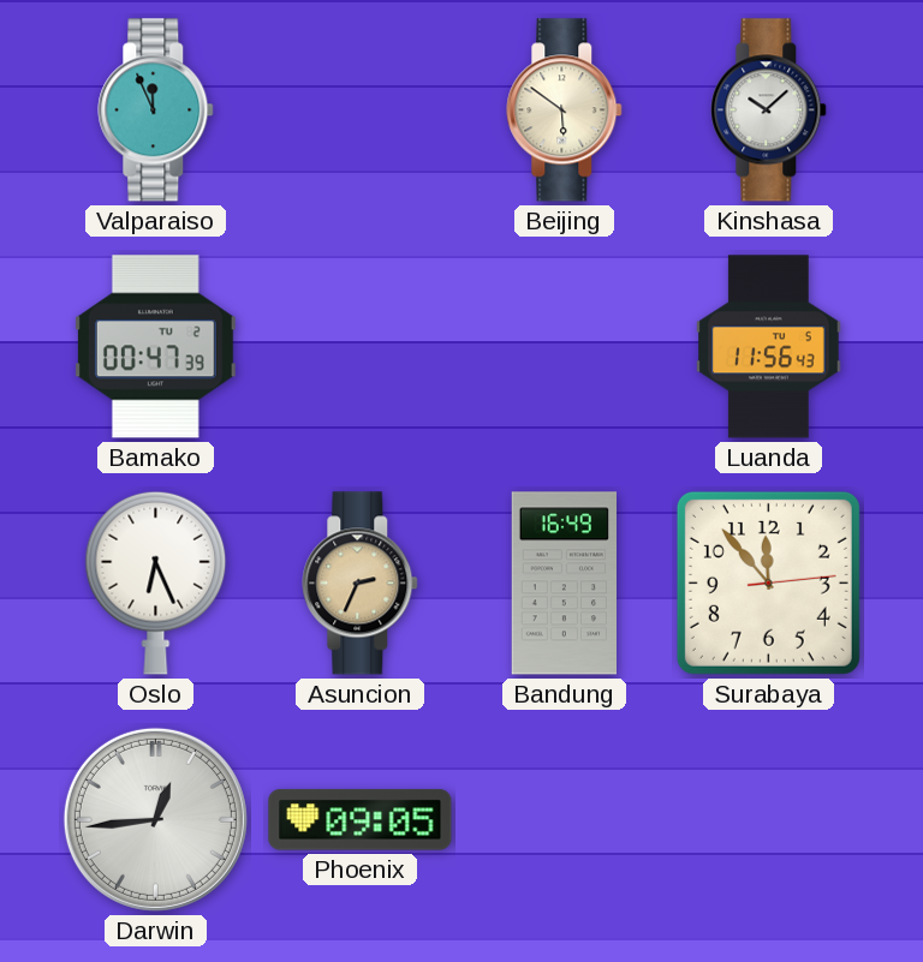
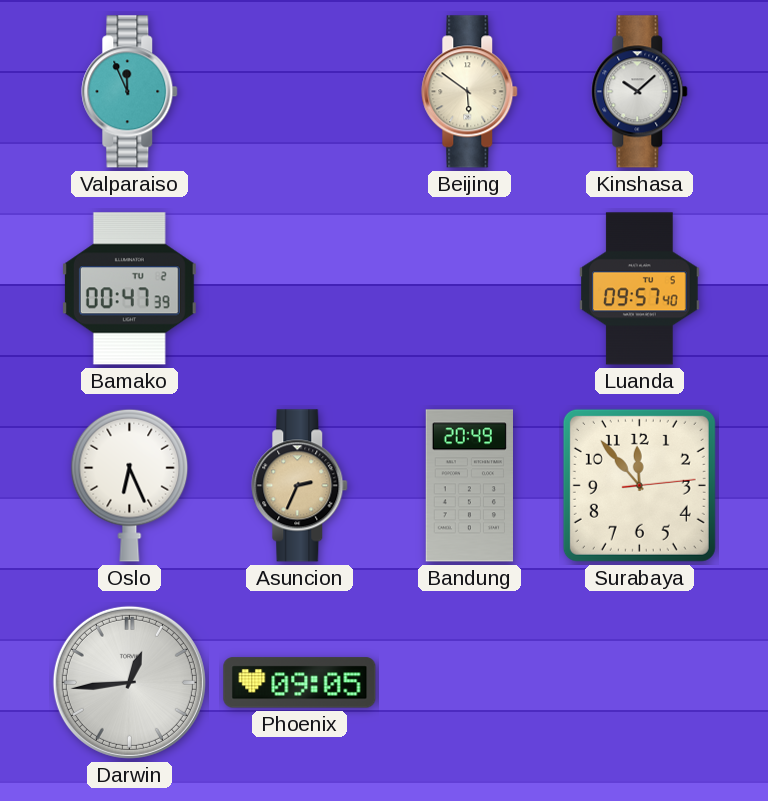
Luanda: 11:56 -> 09:57
Bandung: 16:49 -> 20:49
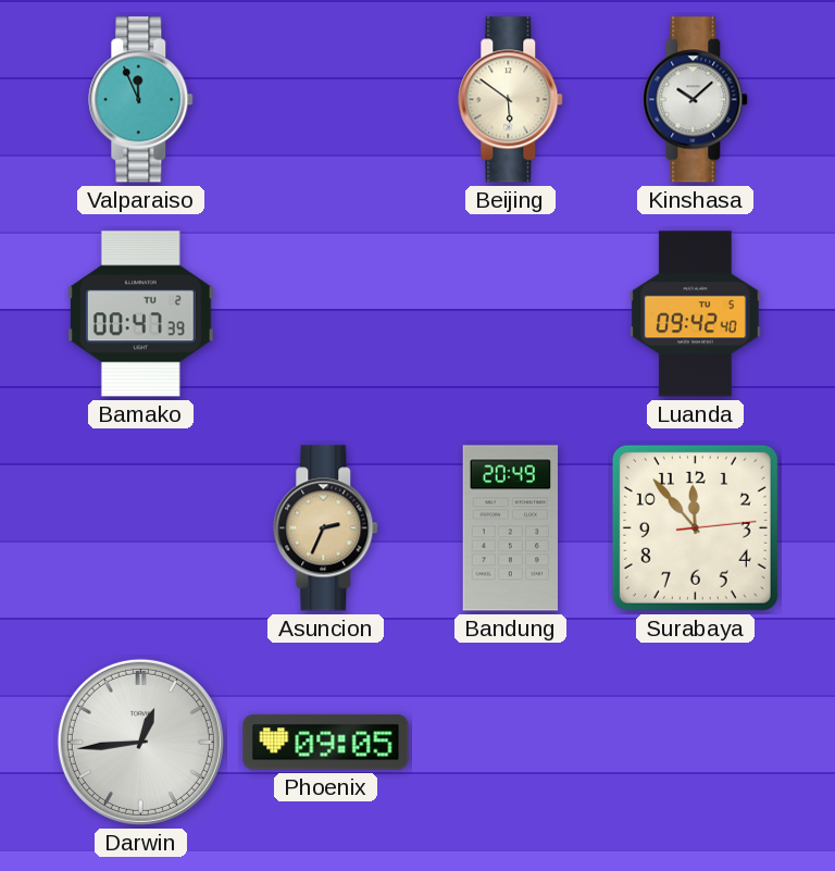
Luanda: 09:57 -> 09:42
Oslo: 6:26 -> none
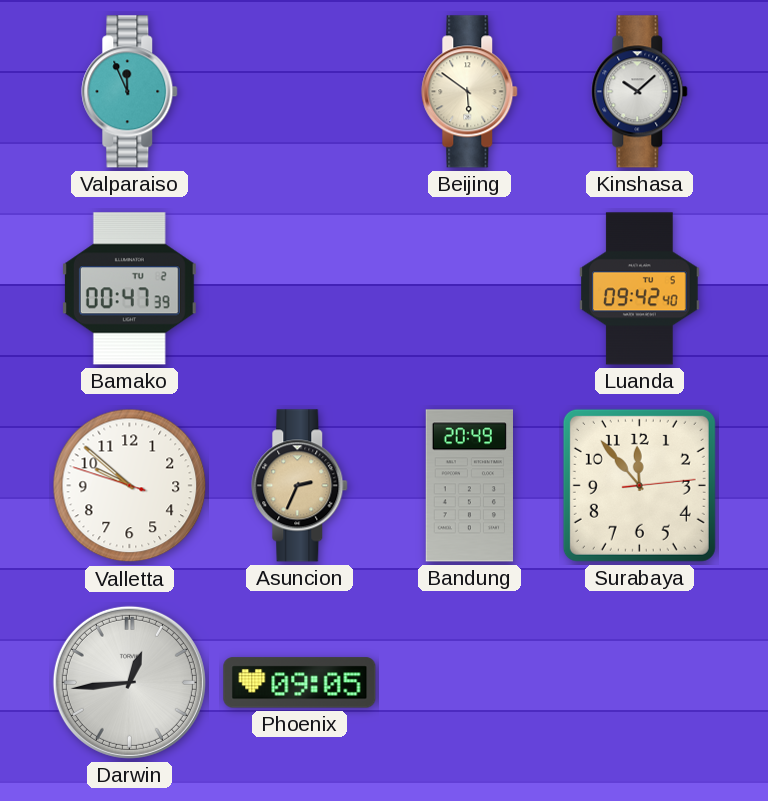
Valletta: none -> 9:51
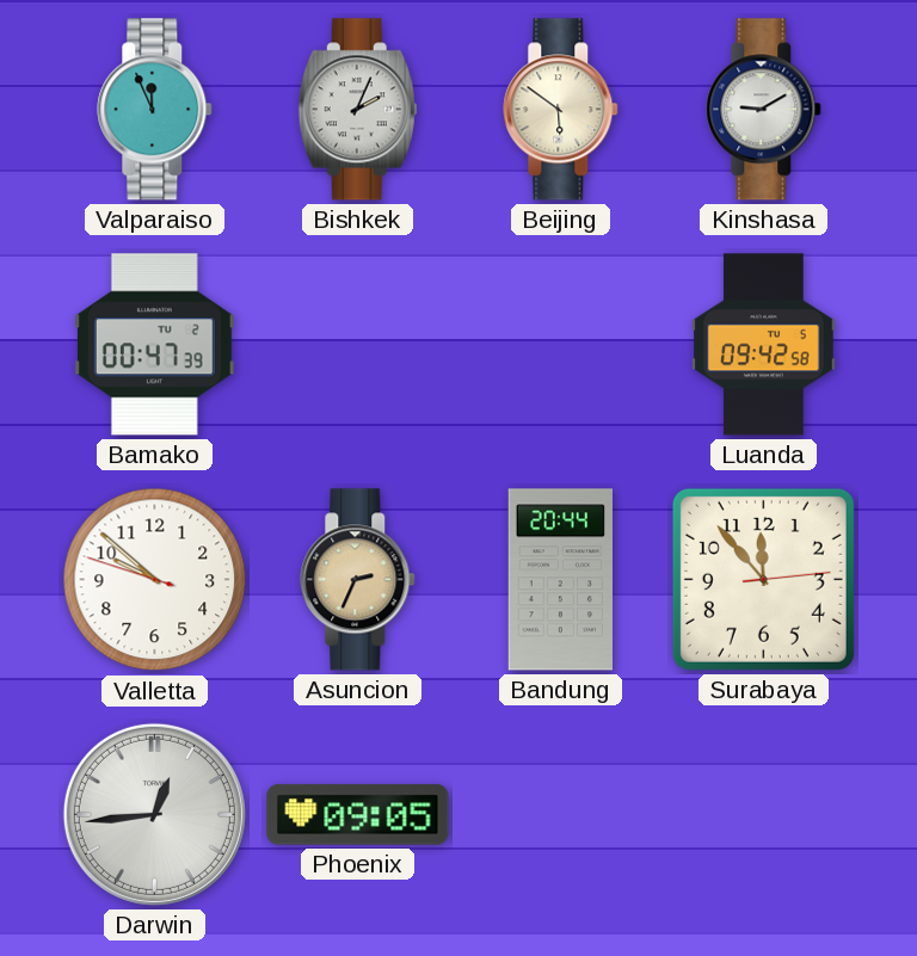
Bishkek: none -> 2:04
Kinshasa: 10:08 -> 9:10
Luanda: 09:42:40 -> 09:42:58
Bandung: 20:49 -> 20:44
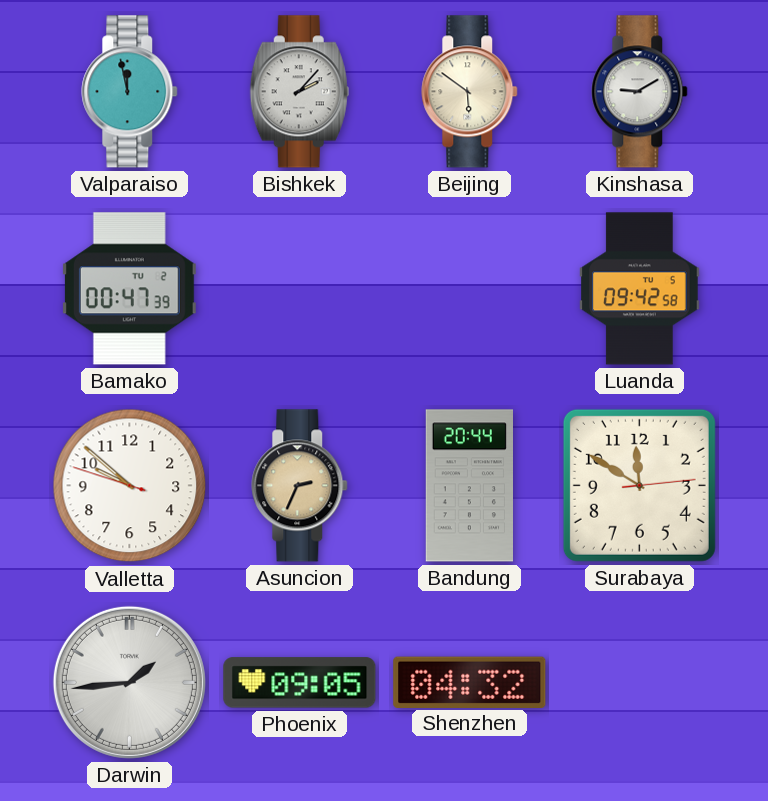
Valparaiso: 11:56 -> 11:58
Bishkek: 2:04 -> 2:07
Surabaya: 11:53 -> 11:50
Darwin: 12:44 -> 1:44
Shenzhen: none -> 04:32
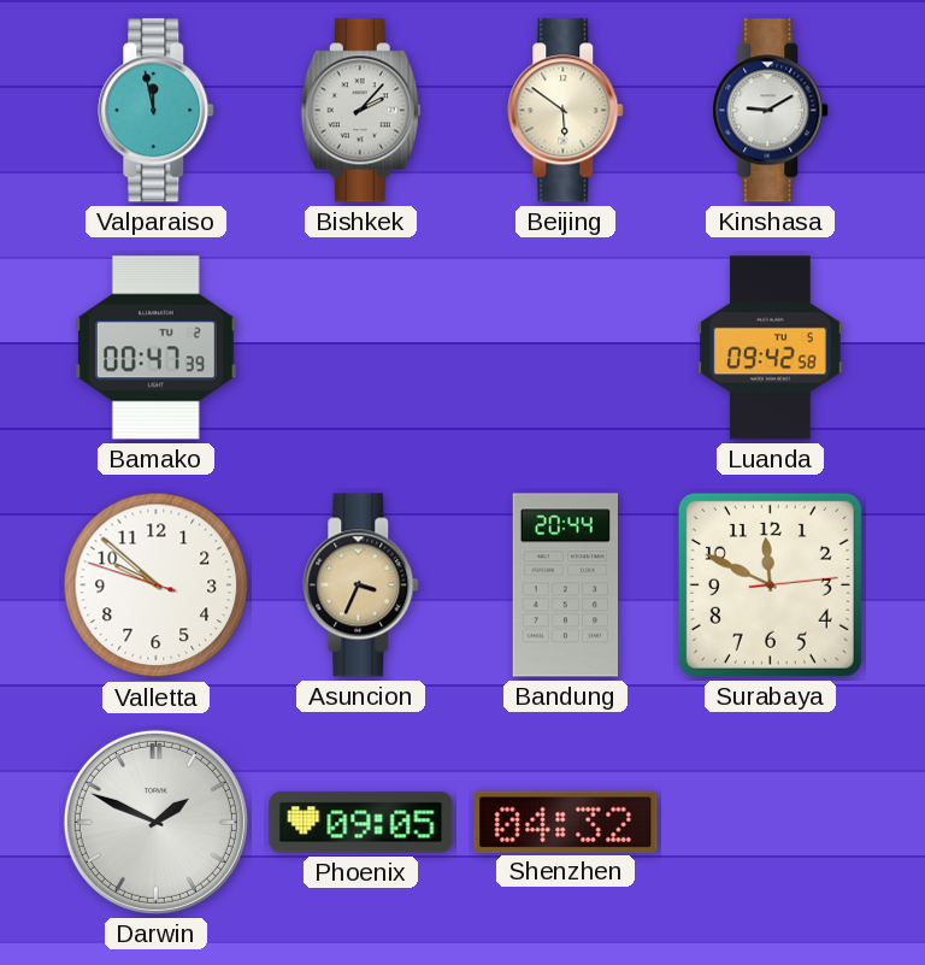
Asuncion: 2:34 -> 3:34
Surabaya: 11:50 -> 11:49
Darwin: 1:44 -> 1:49
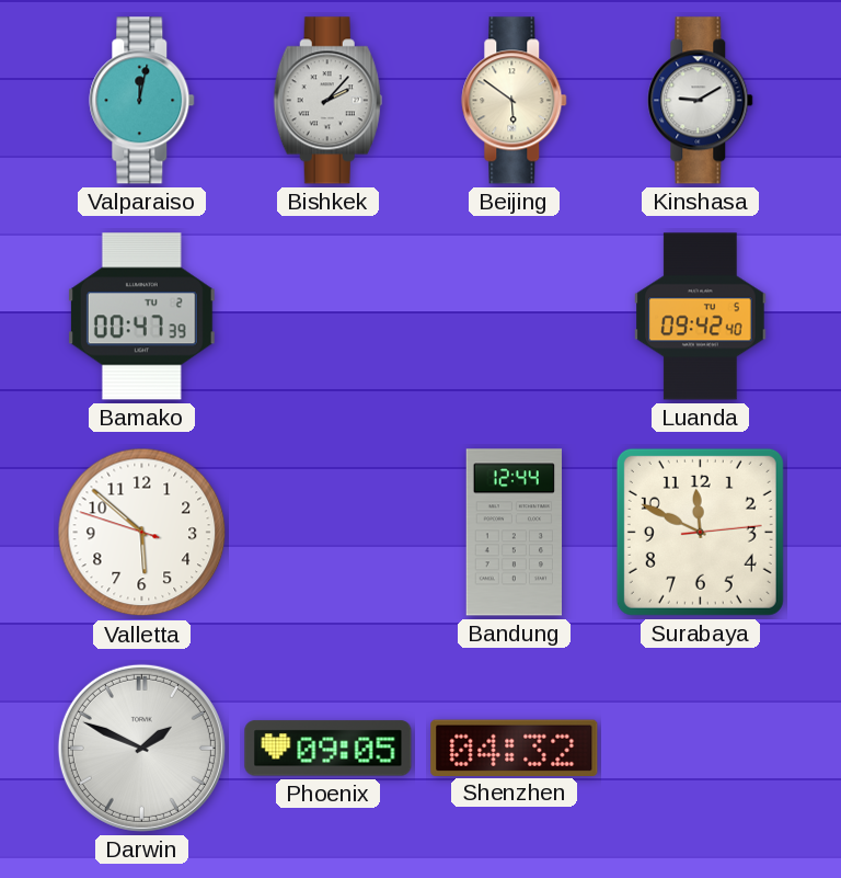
Valparaiso: 11:58 -> 12:02
Luanda: 09:42:58 -> 09:42:40
Valletta: 9:51 -> 5:51
Asuncion: 3:34 -> none
Bandung: 20:44 -> 12:44
